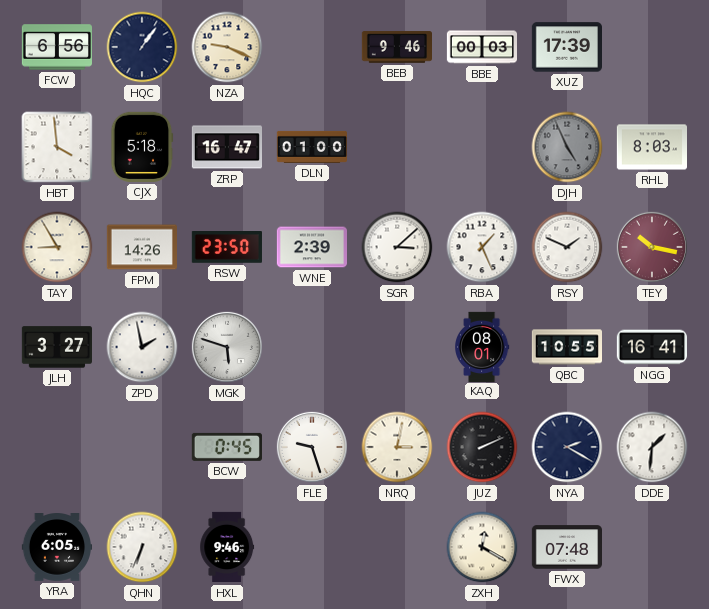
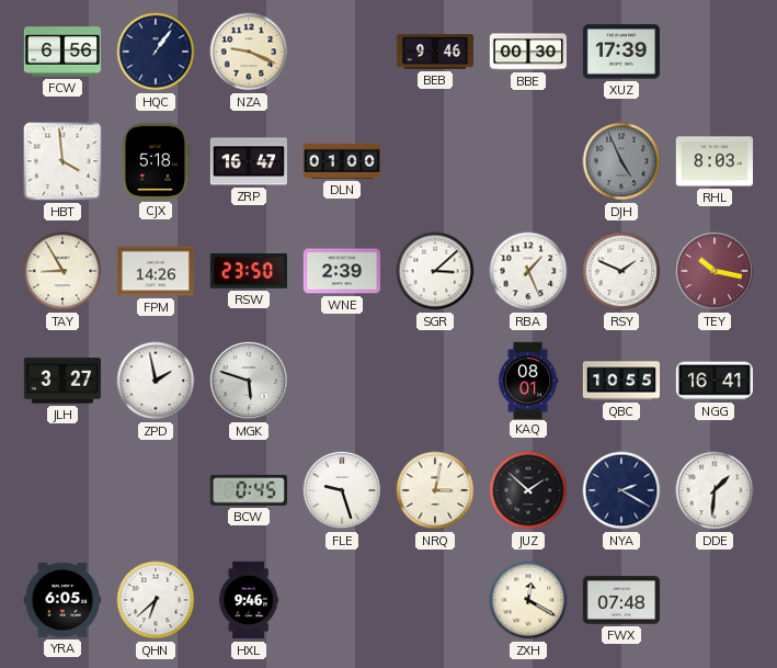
BBE: 00:03 -> 00:30
JUZ: 2:11 -> 1:52
QHN: 6:34 -> 6:38
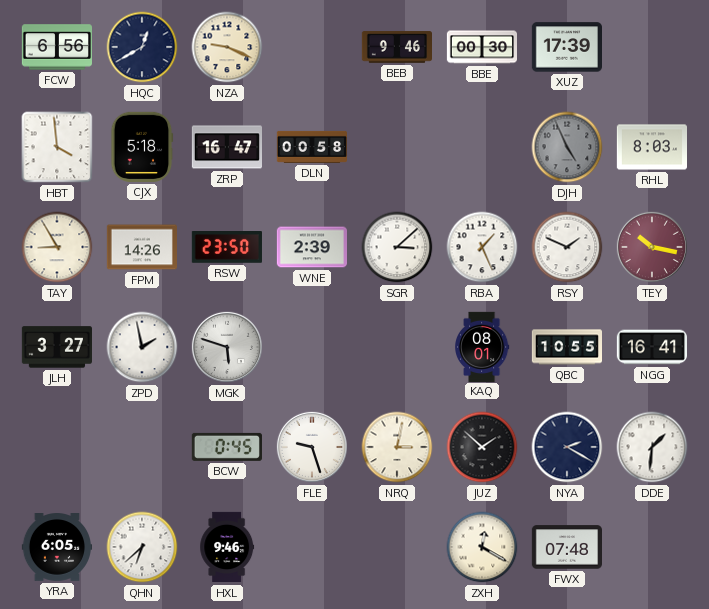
HQC: 1:06 -> 12:40
DLN: 01:00 -> 00:58
